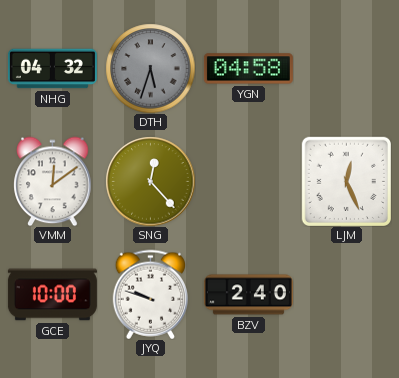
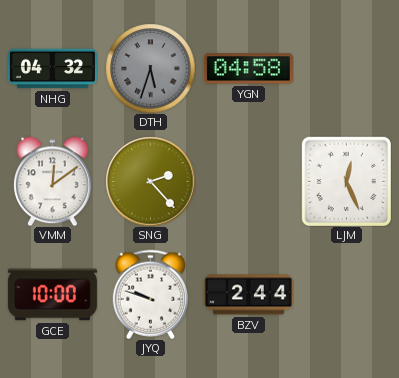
SNG: 12:23 -> 2:23
BZV: 2:40 -> 2:44
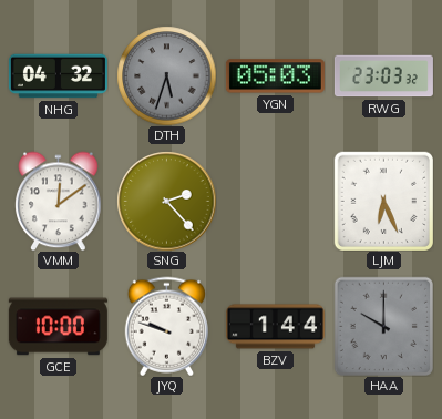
YGN: 04:58 -> 05:03
RWG: none -> 23:03
LJM: 12:26 -> 6:26
BZV: 2:44 -> 1:44
HAA: none -> 10:00
